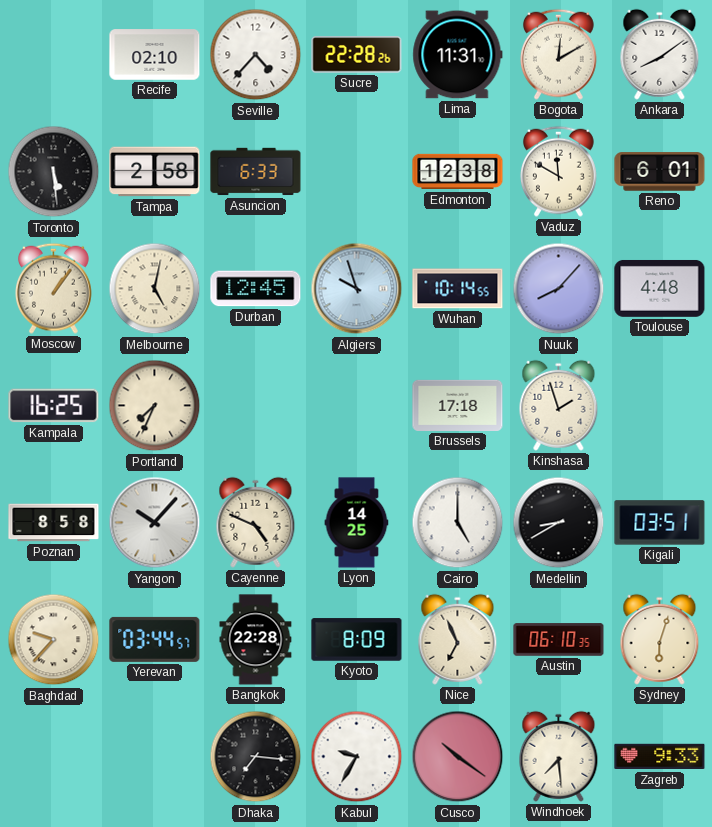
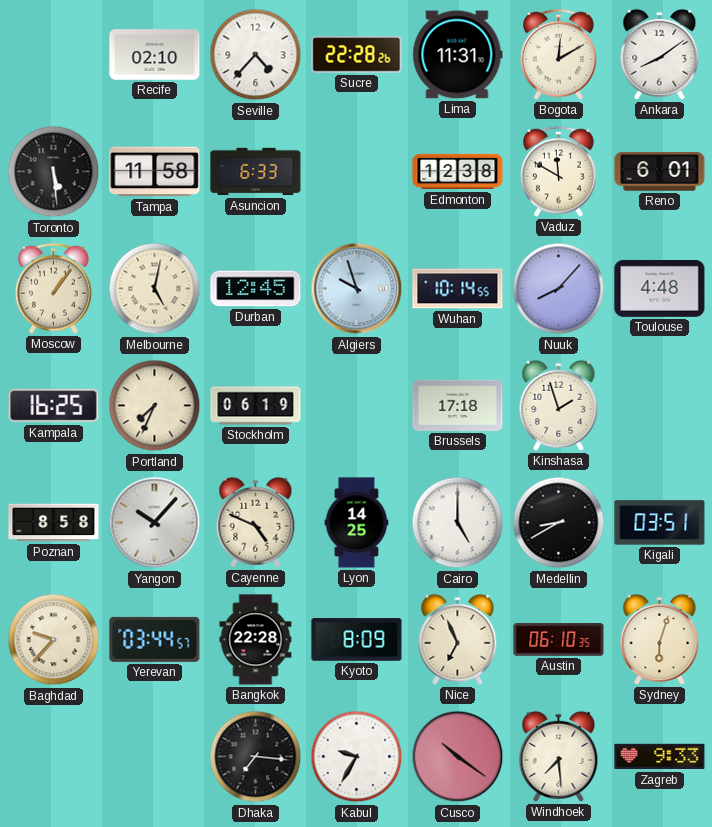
Tampa: 2:58 -> 11:58
Stockholm: none -> 06:19
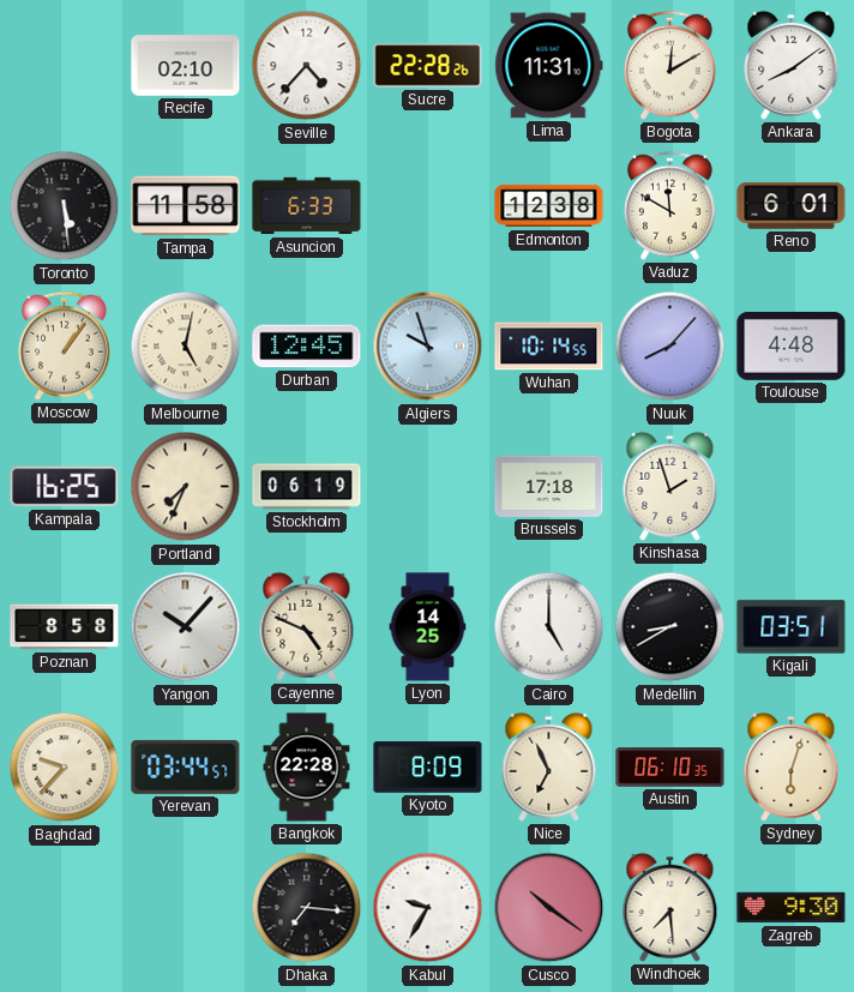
Zagreb: 9:33 -> 9:30
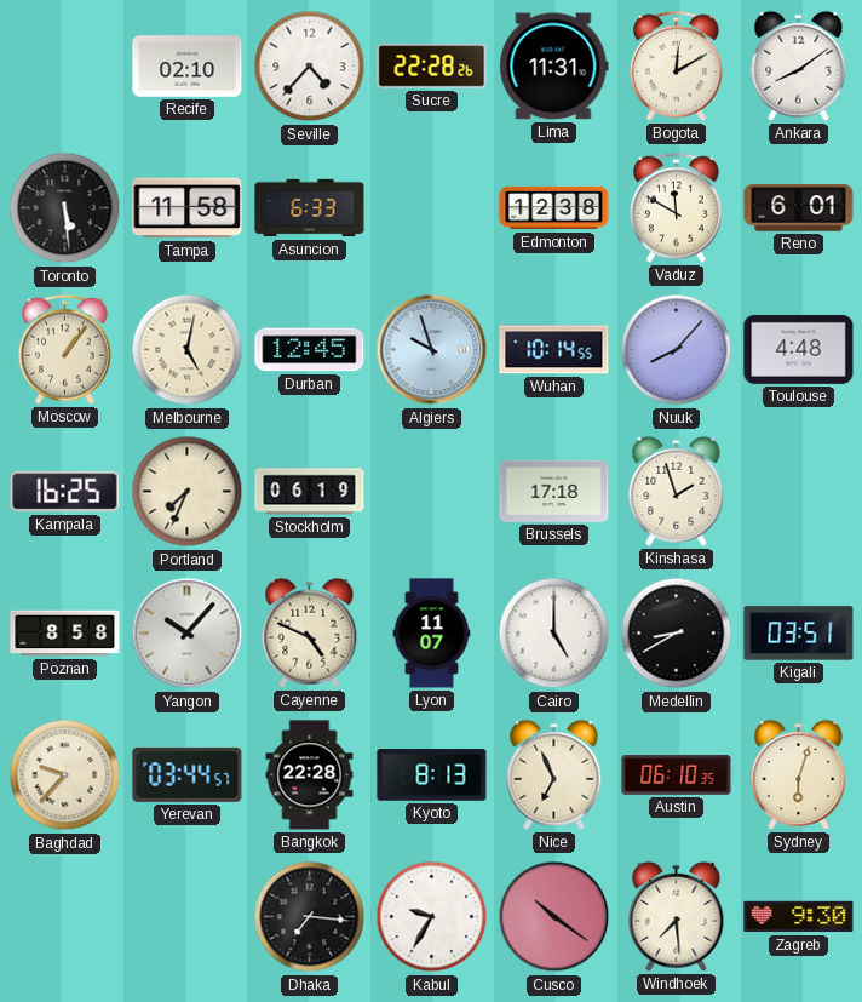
Lyon: 14:25 -> 11:07
Kyoto: 8:09 -> 8:13
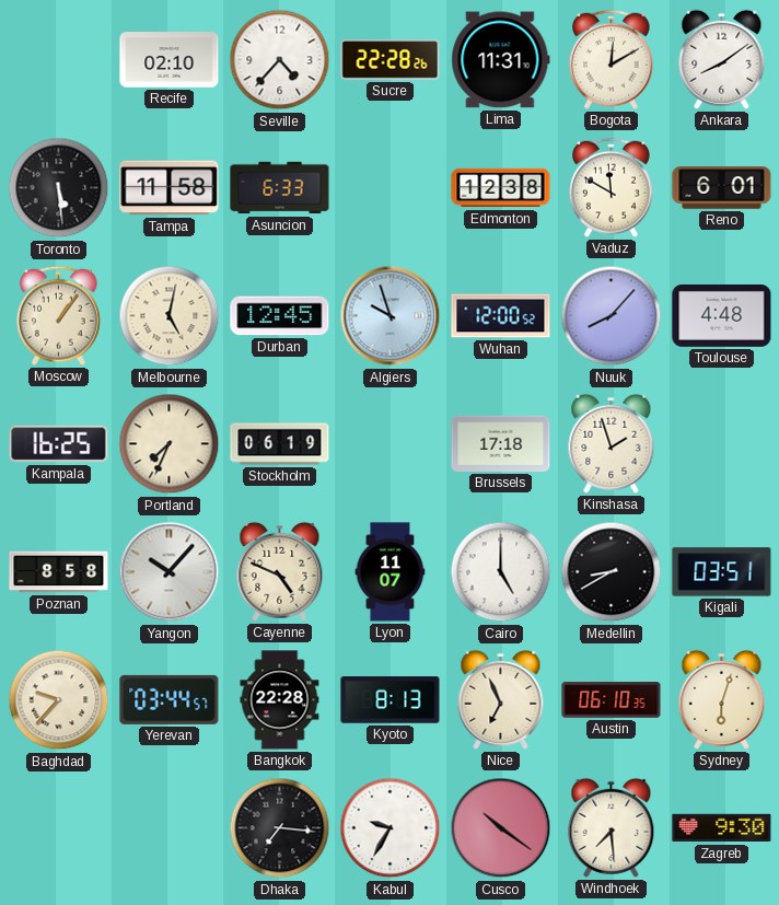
Wuhan: 10:14 -> 12:00
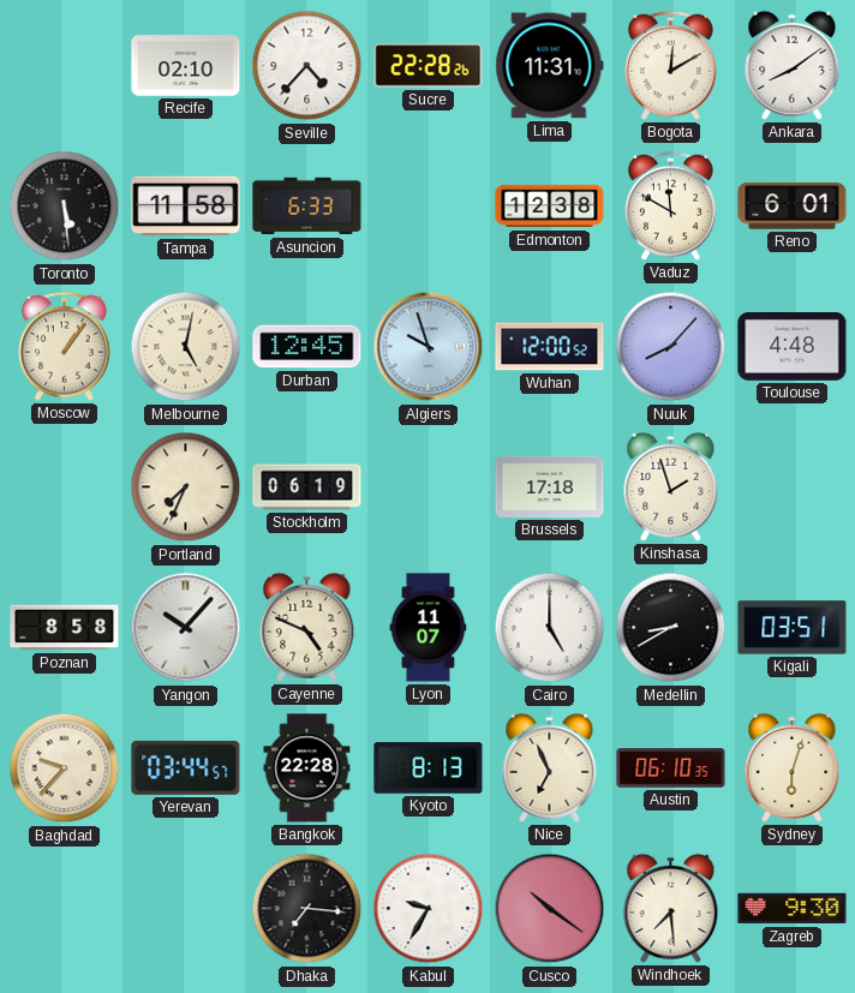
Kampala: 16:25 -> none
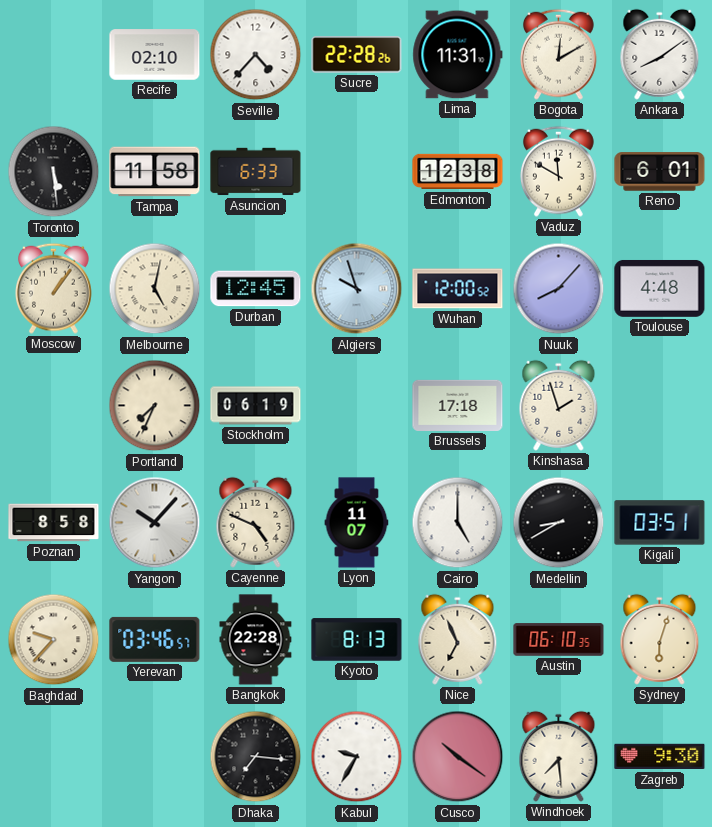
Yerevan: 03:44 -> 03:46
